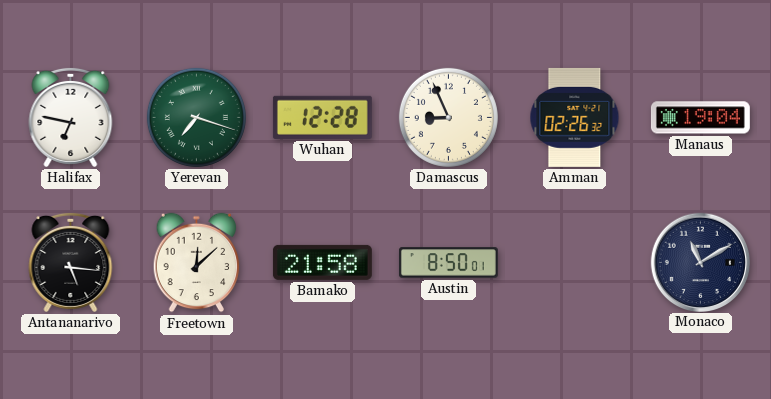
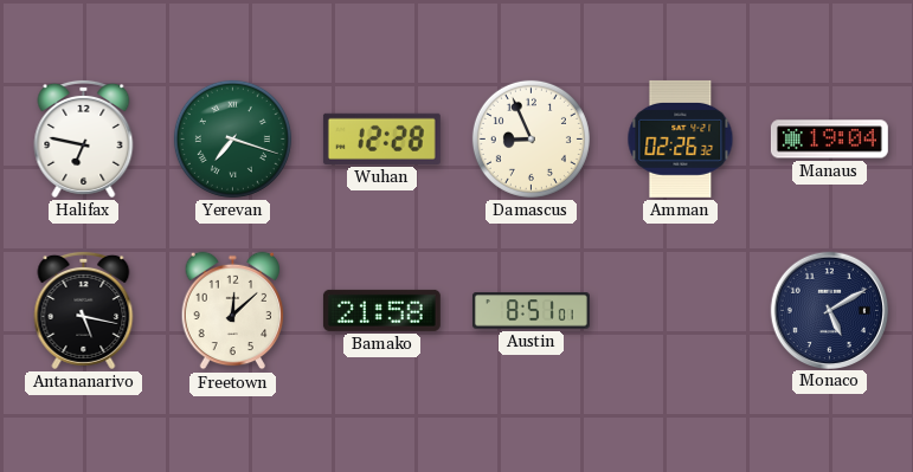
Antananarivo: 5:16 -> 5:17
Austin: 8:50 -> 8:51
Monaco: 11:10 -> 5:10
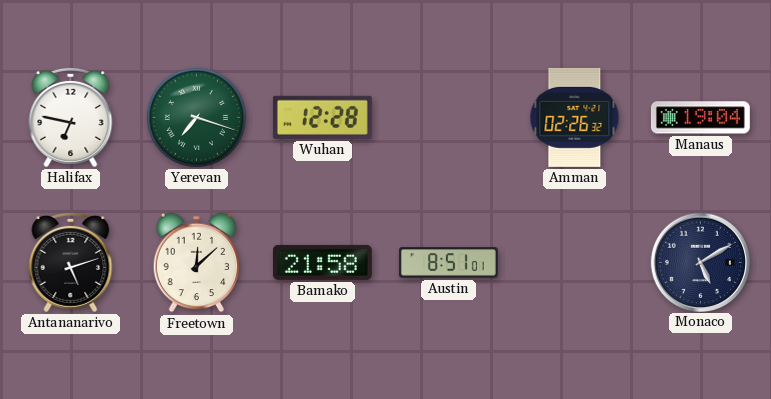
Damascus: 8:56 -> none
Antananarivo: 5:17 -> 5:12
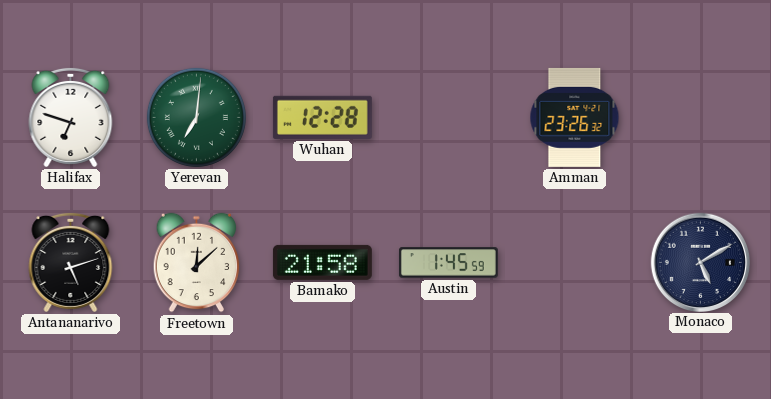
Halifax: 6:47 -> 6:48
Yerevan: 7:18 -> 7:01
Amman: 02:26 -> 23:26
Manaus: 19:04 -> none
Austin: 8:51 -> 1:45
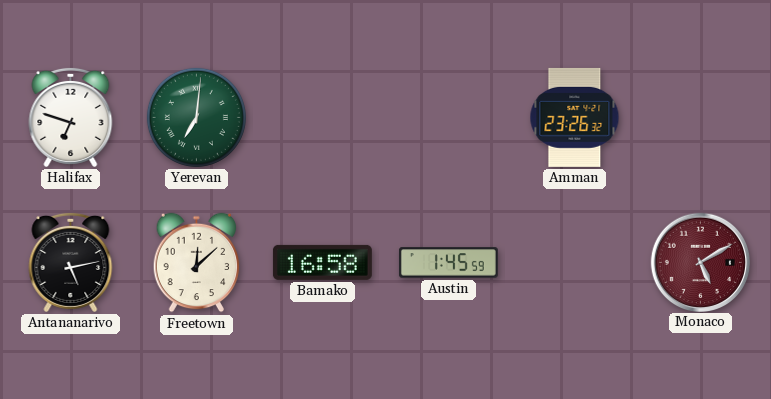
Wuhan: 12:28 -> none
Antananarivo: 5:12 -> 5:13
Bamako: 21:58 -> 16:58
Monaco dial: navy -> burgundy
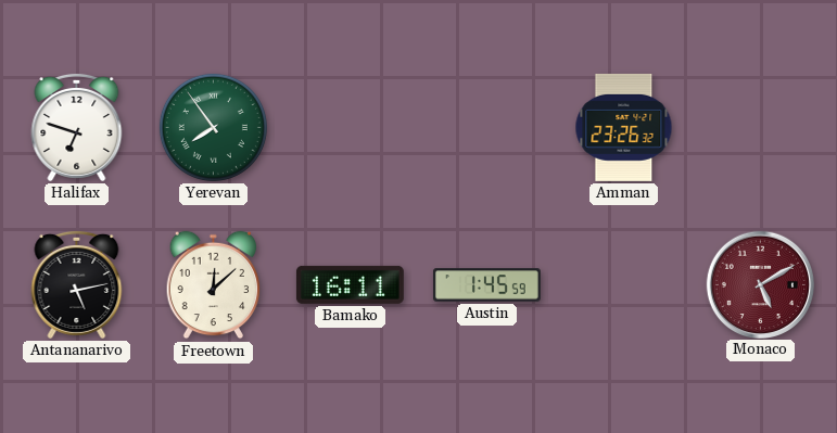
Yerevan: 7:01 -> 7:54
Bamako: 16:58 -> 16:11
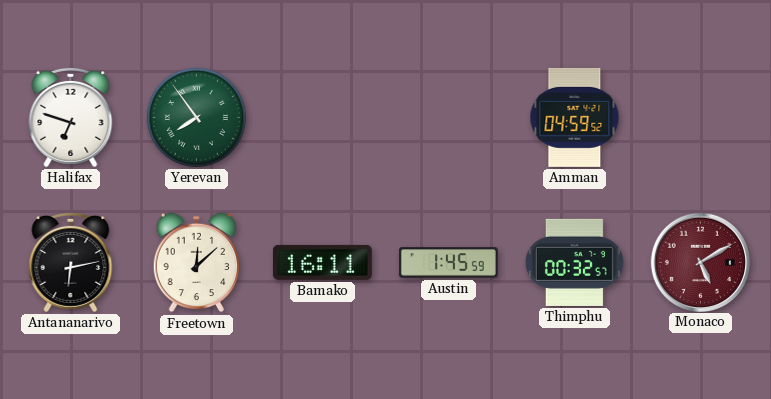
Amman: 23:26 -> 04:59
Antananarivo: 5:13 -> 6:13
Thimphu: none -> 00:32
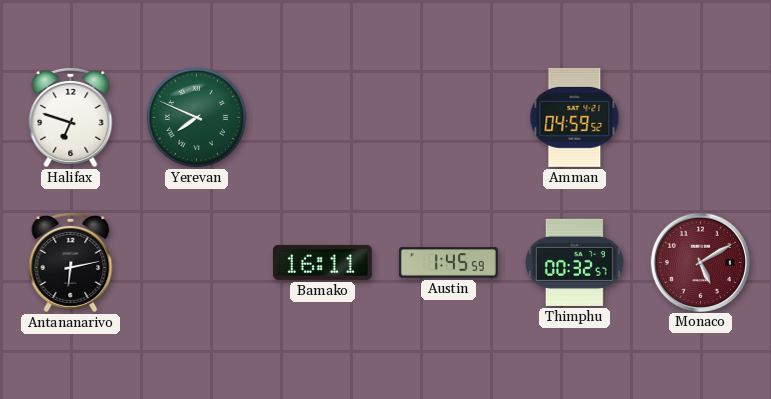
Yerevan: 7:54 -> 7:49
Freetown: 12:08 -> none
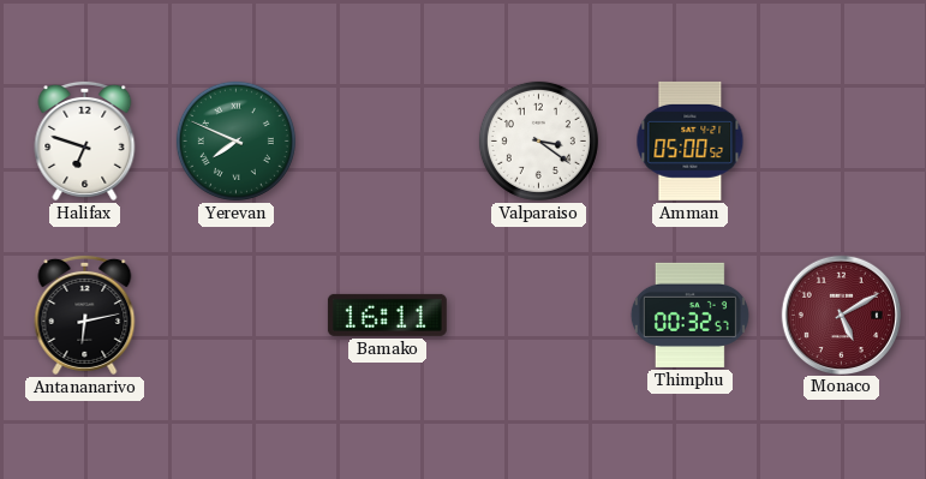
Valparaiso: none -> 3:21
Amman: 04:59 -> 05:00
Austin: 1:45 -> none
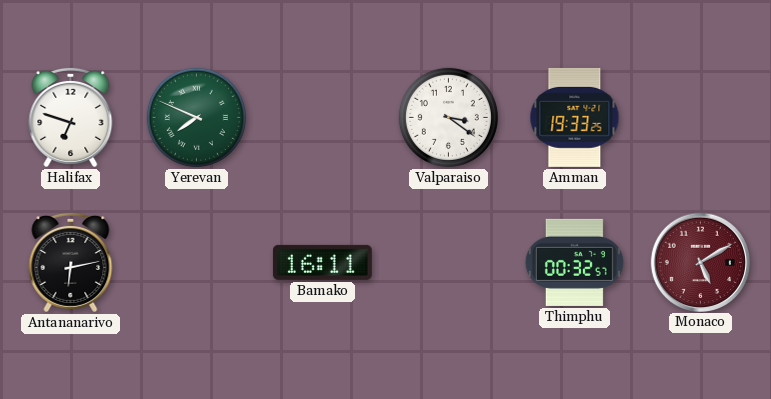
Amman: 05:00 -> 19:33
